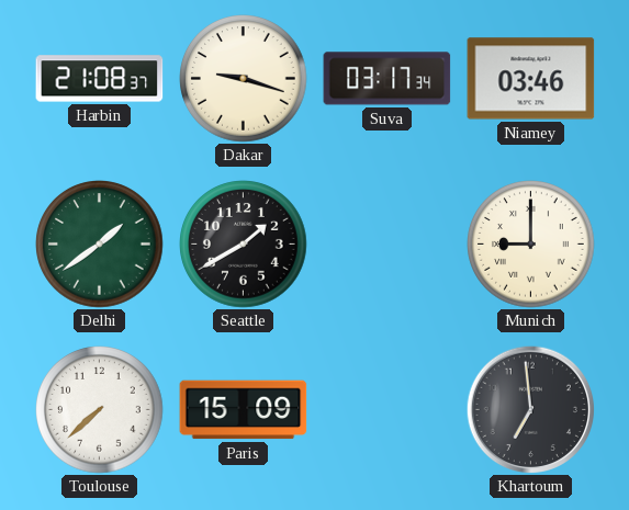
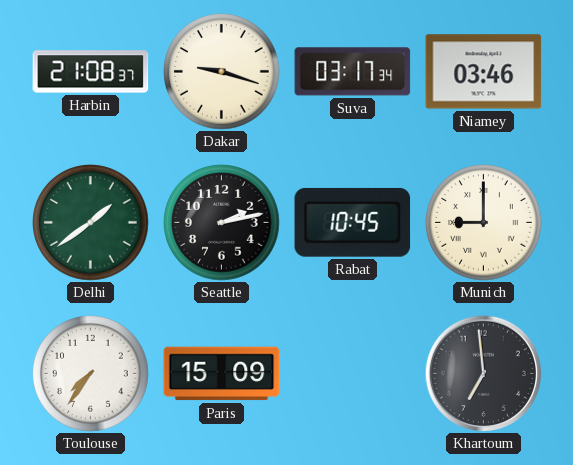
Seattle: 1:40 -> 2:13
Rabat: none -> 10:45
Toulouse: 7:38 -> 7:36
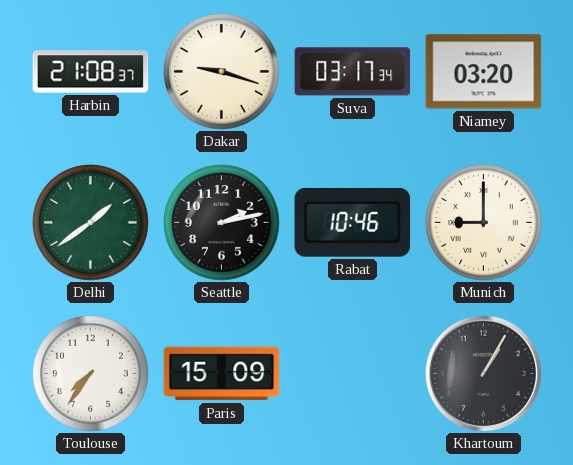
Niamey: 03:46 -> 03:20
Rabat: 10:45 -> 10:46
Khartoum: 6:59 -> 1:05
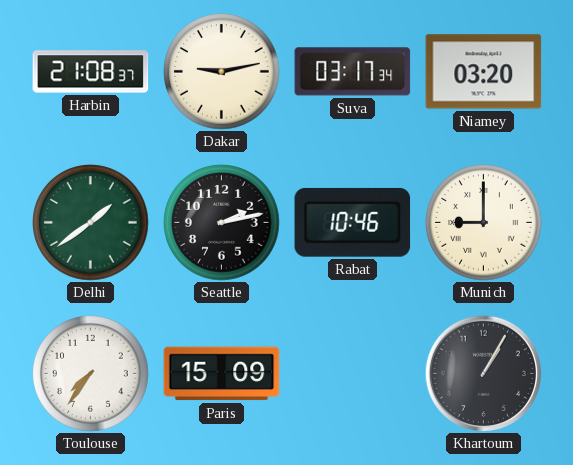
Dakar: 9:18 -> 9:13
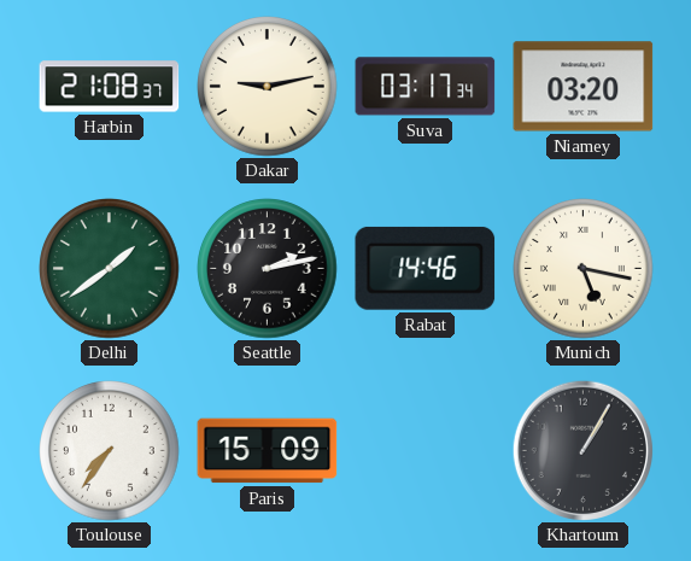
Rabat: 10:46 -> 14:46
Munich: 9:00 -> 5:17
